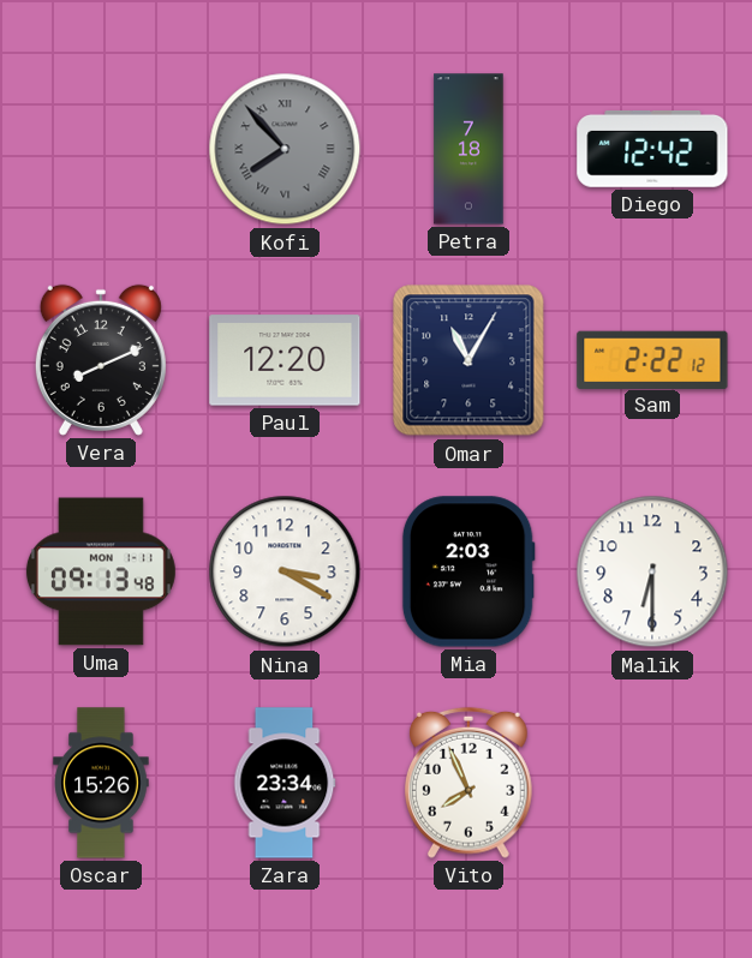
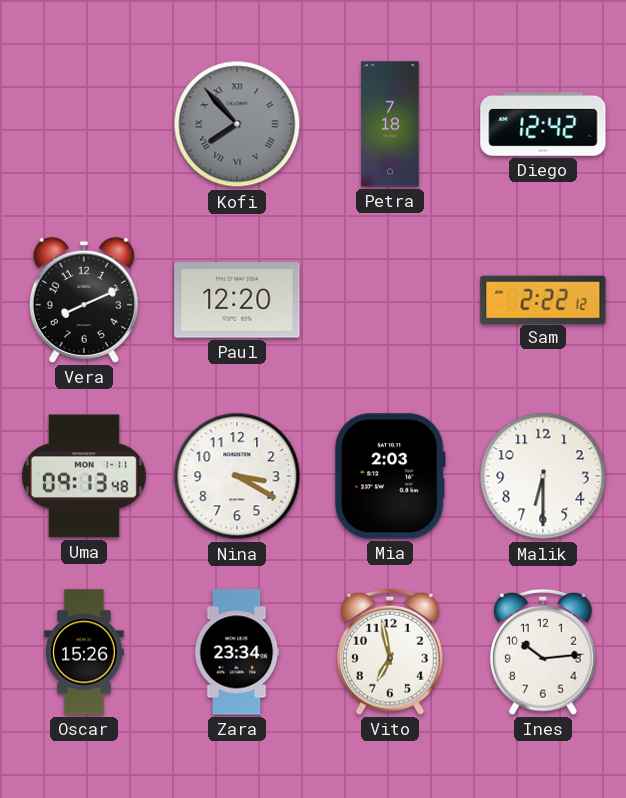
Omar: 11:05 -> none
Vito: 7:56 -> 6:58
Ines: none -> 10:14
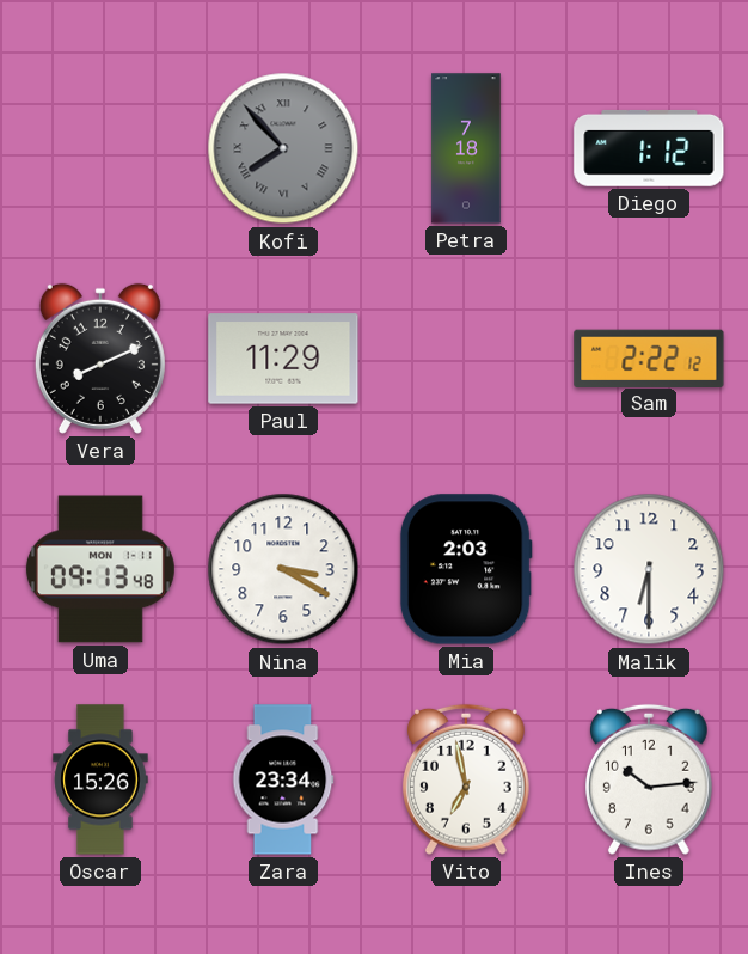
Diego: 12:42 -> 1:12
Paul: 12:20 -> 11:29
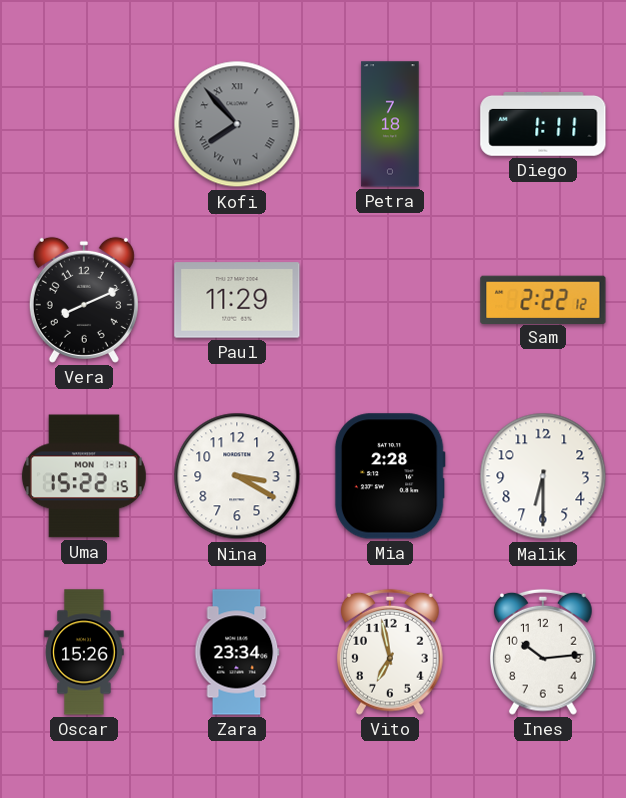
Diego: 1:12 -> 1:11
Uma: 09:13 -> 15:22
Mia: 2:03 -> 2:28
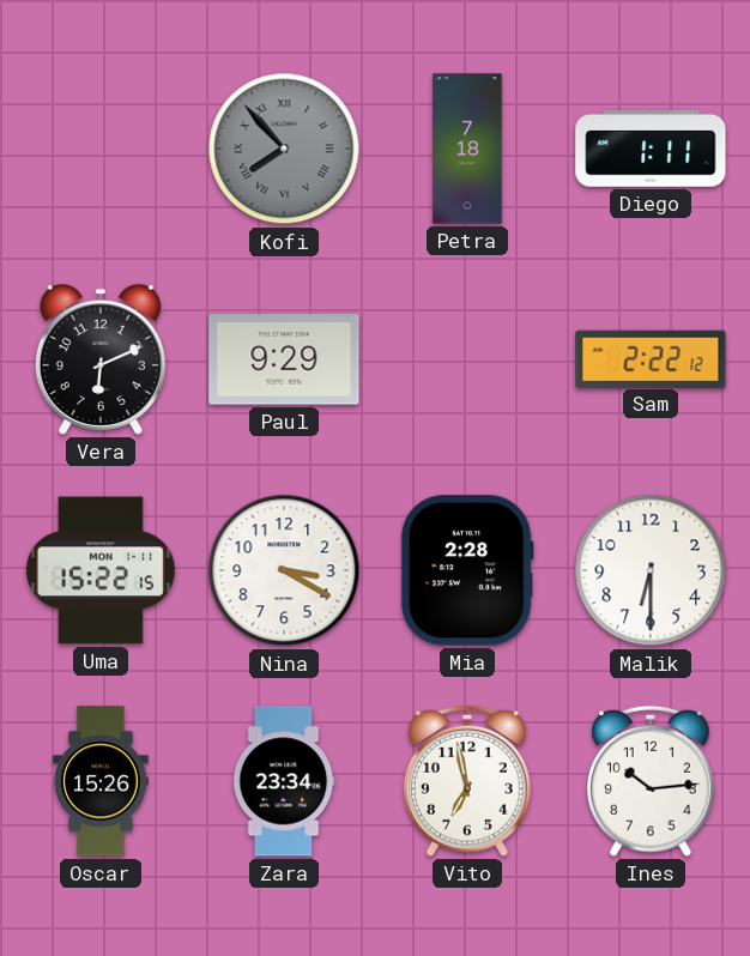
Vera: 8:11 -> 6:11
Paul: 11:29 -> 9:29
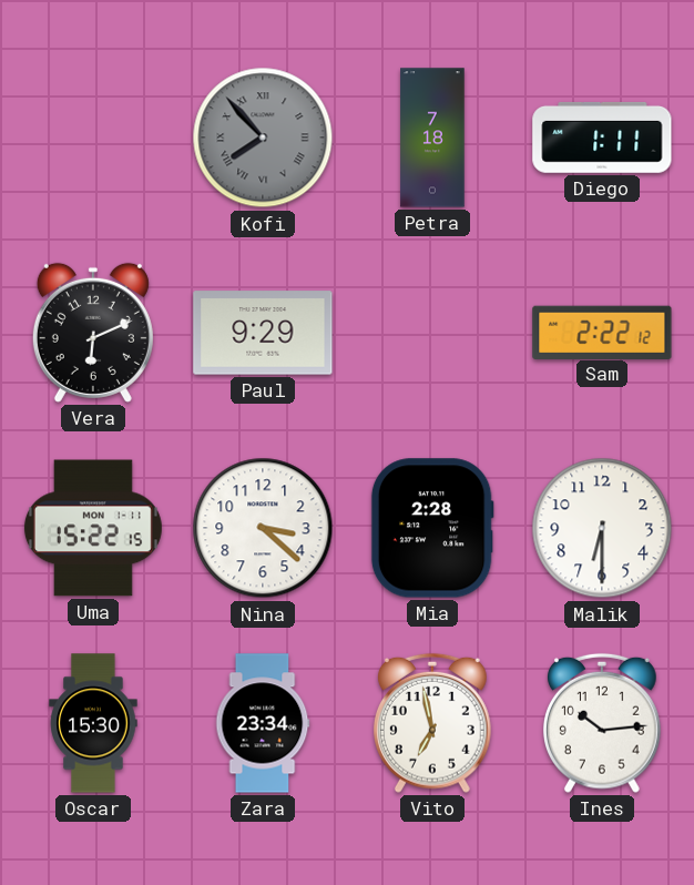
Nina: 3:20 -> 3:22
Oscar: 15:26 -> 15:30
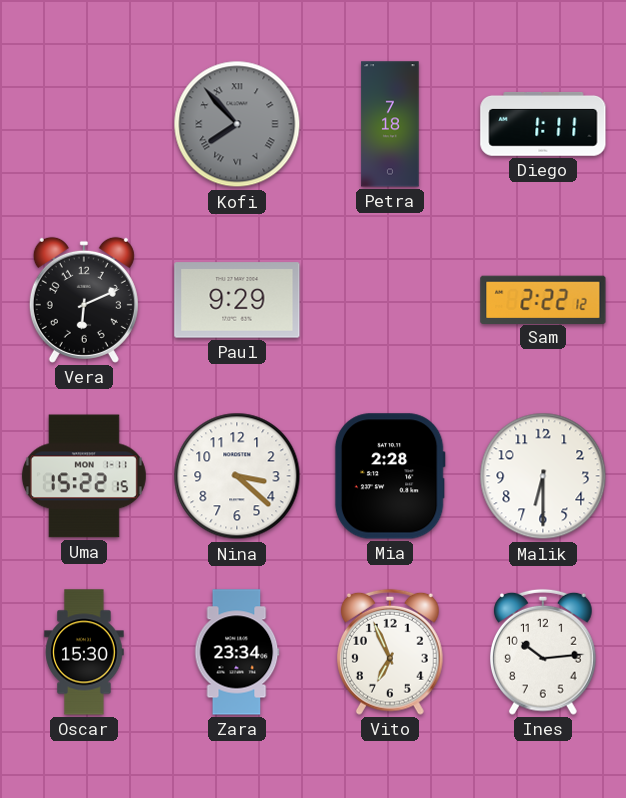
Vito: 6:58 -> 6:56
